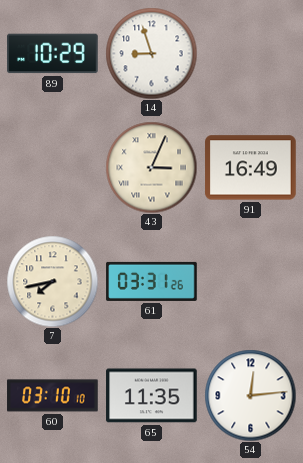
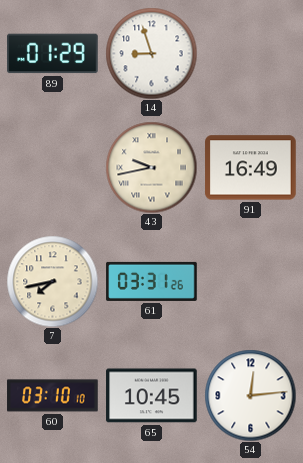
89: 10:29 -> 01:29
43: 3:04 -> 9:43
65: 11:35 -> 10:45
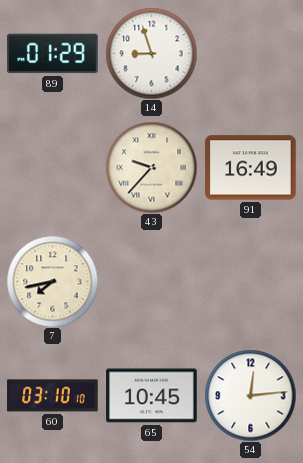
43: 9:43 -> 9:37
61: 03:31 -> none
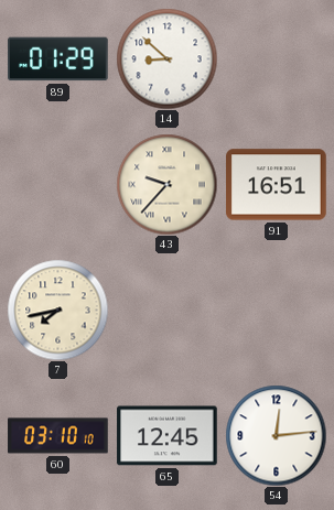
14: 8:57 -> 8:52
91: 16:49 -> 16:51
65: 10:45 -> 12:45
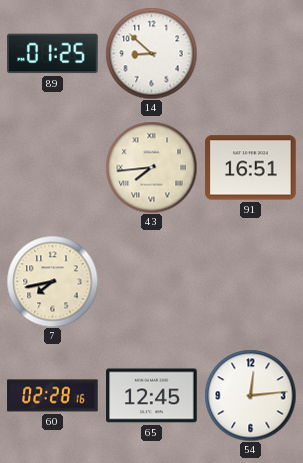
89: 01:29 -> 01:25
43: 9:37 -> 7:44
60: 03:10 -> 02:28
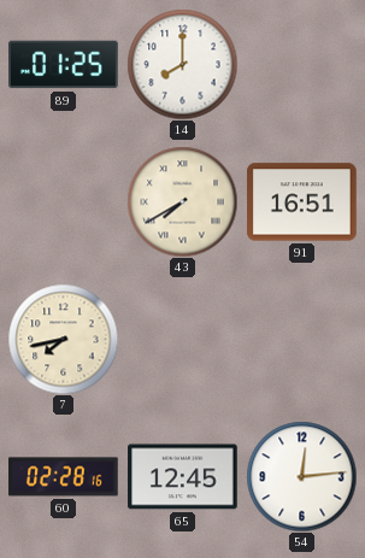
14: 8:52 -> 8:00
43: 7:44 -> 7:40
